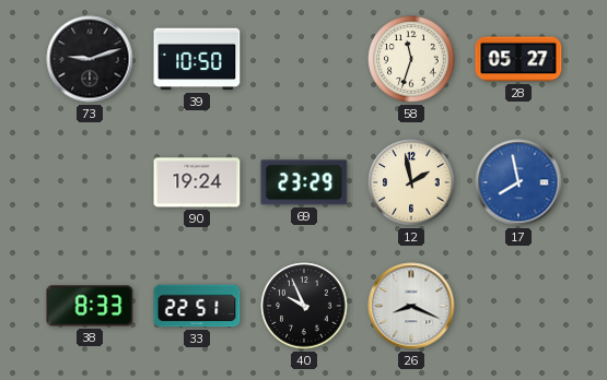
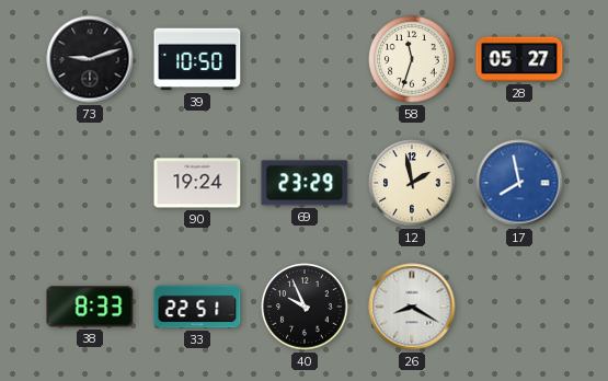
26: 8:19 -> 8:20
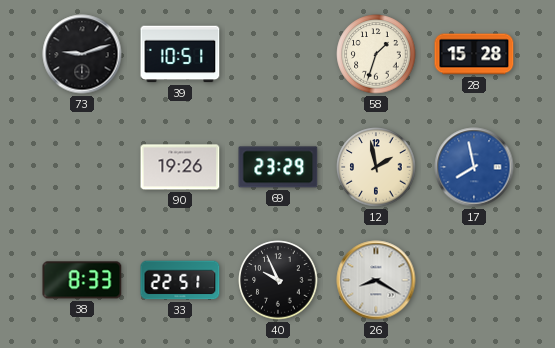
39: 10:50 -> 10:51
58: 11:33 -> 1:33
28: 05:27 -> 15:28
90: 19:24 -> 19:26
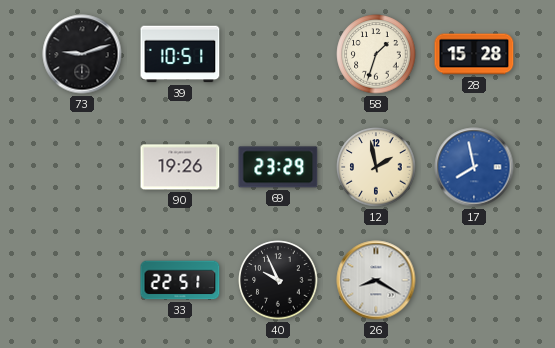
38: 8:33 -> none
